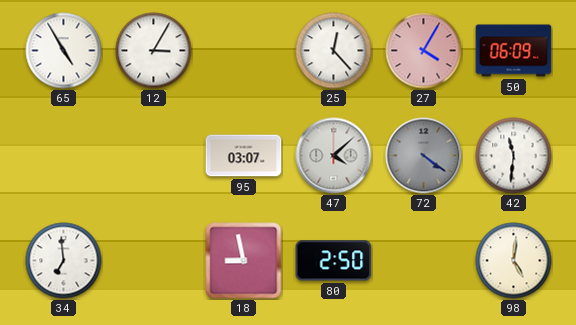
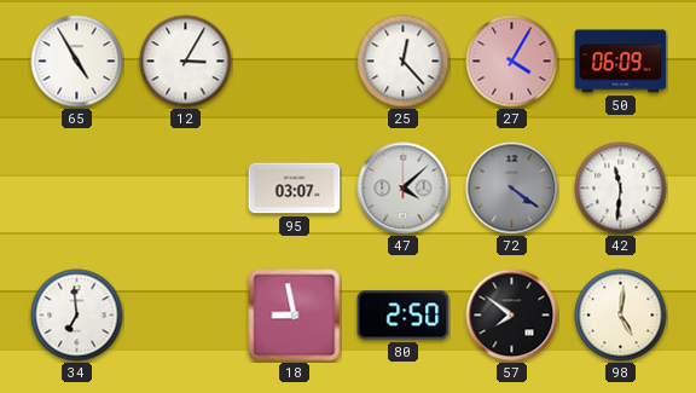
57: none -> 7:51
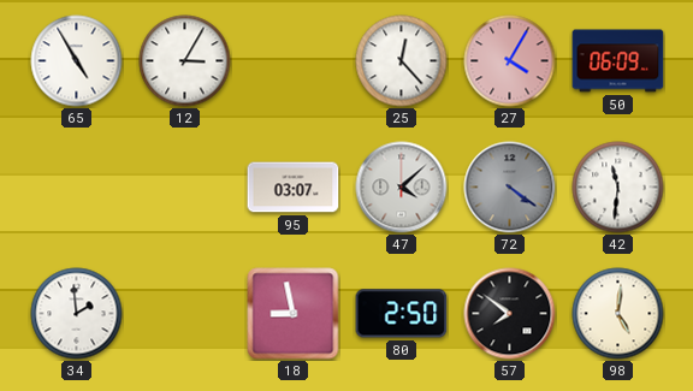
34: 6:59 -> 1:59
